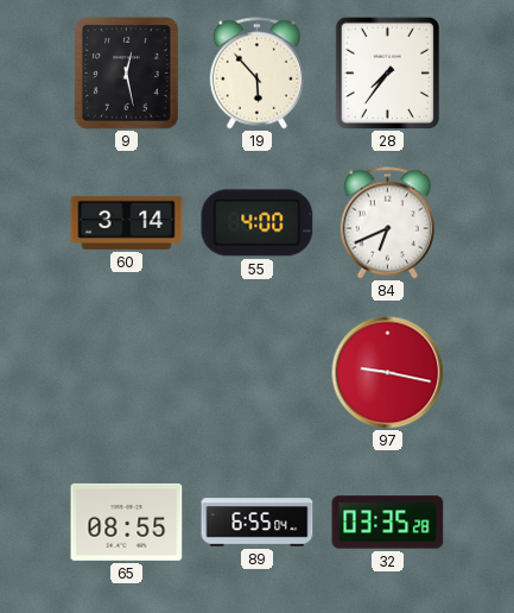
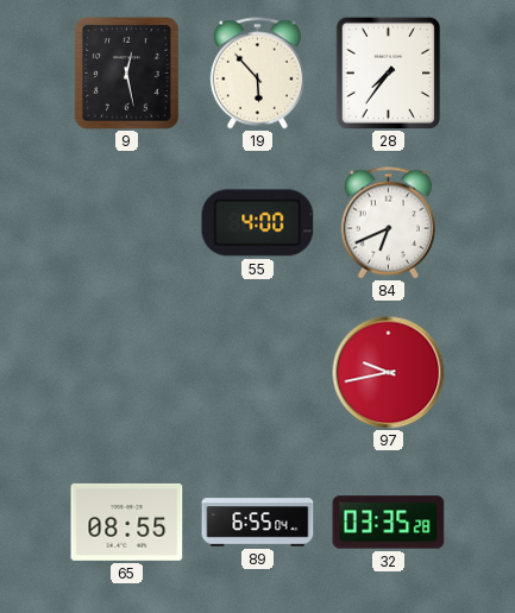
60: 3:14 -> none
97: 9:17 -> 9:43
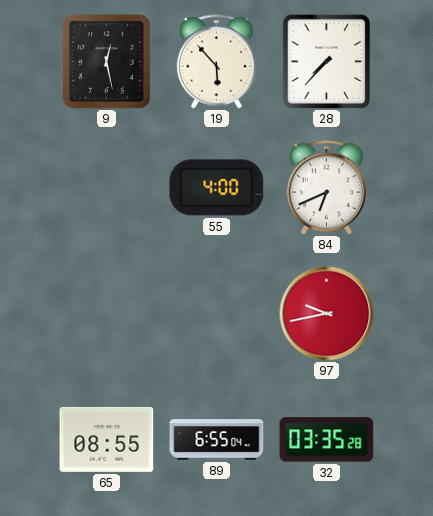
28: 7:36 -> 7:37
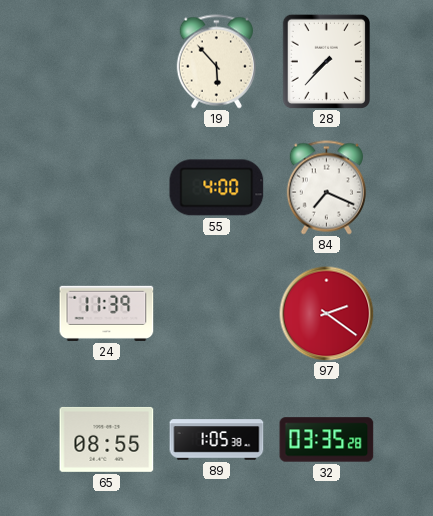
9: 12:28 -> none
84: 6:41 -> 7:19
24: none -> 11:39
97: 9:43 -> 2:21
89: 6:55 -> 1:05
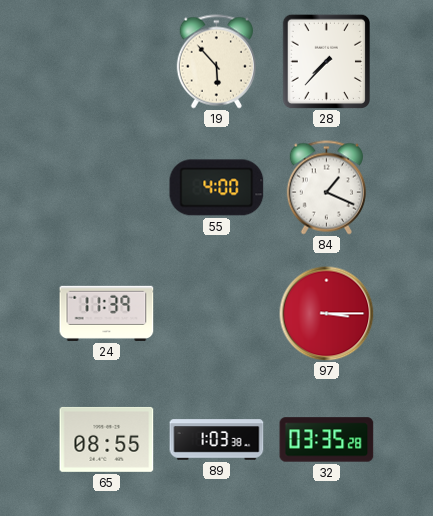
84: 7:19 -> 1:19
97: 2:21 -> 3:15
89: 1:05 -> 1:03
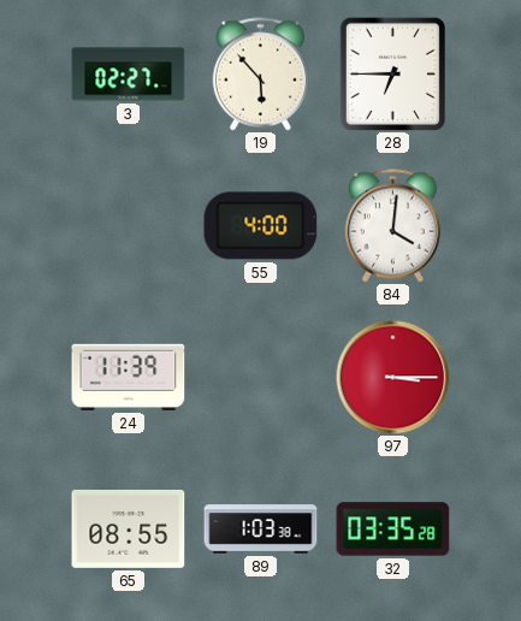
3: none -> 02:27
28: 7:37 -> 6:45
84: 1:19 -> 4:01
